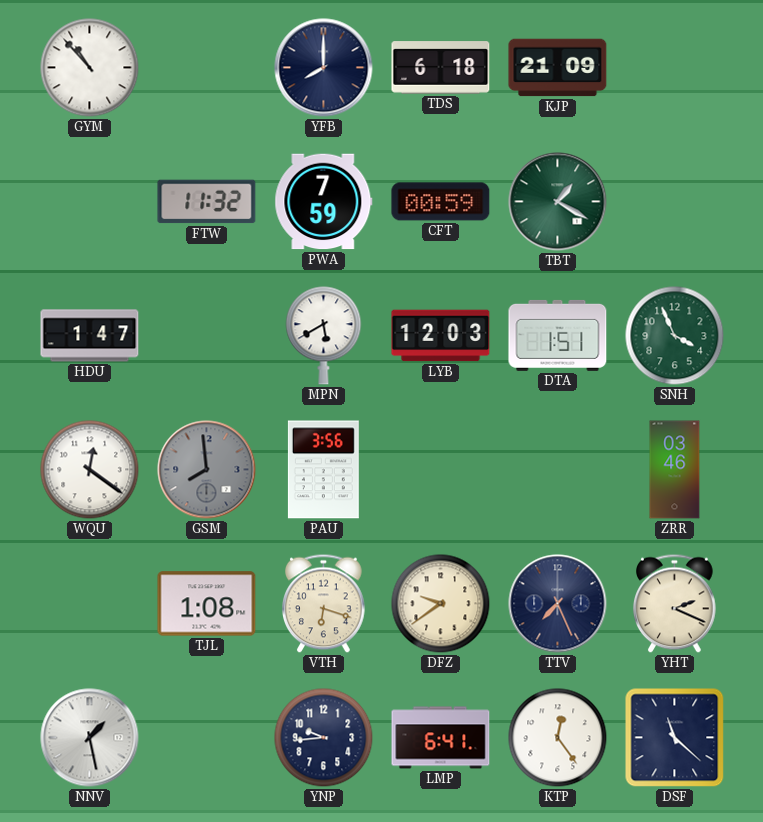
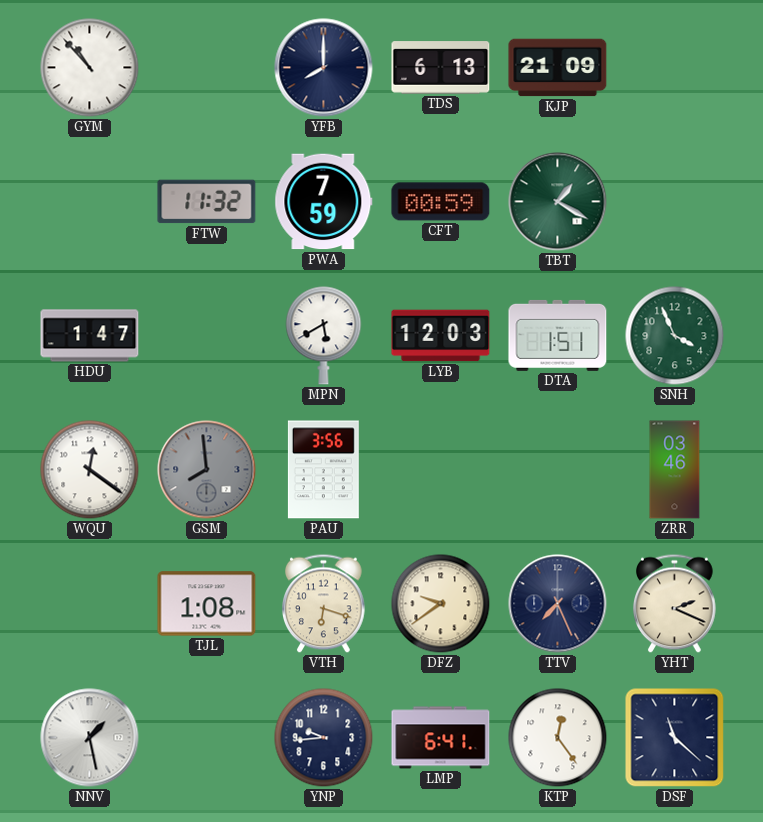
TDS: 6:18 -> 6:13
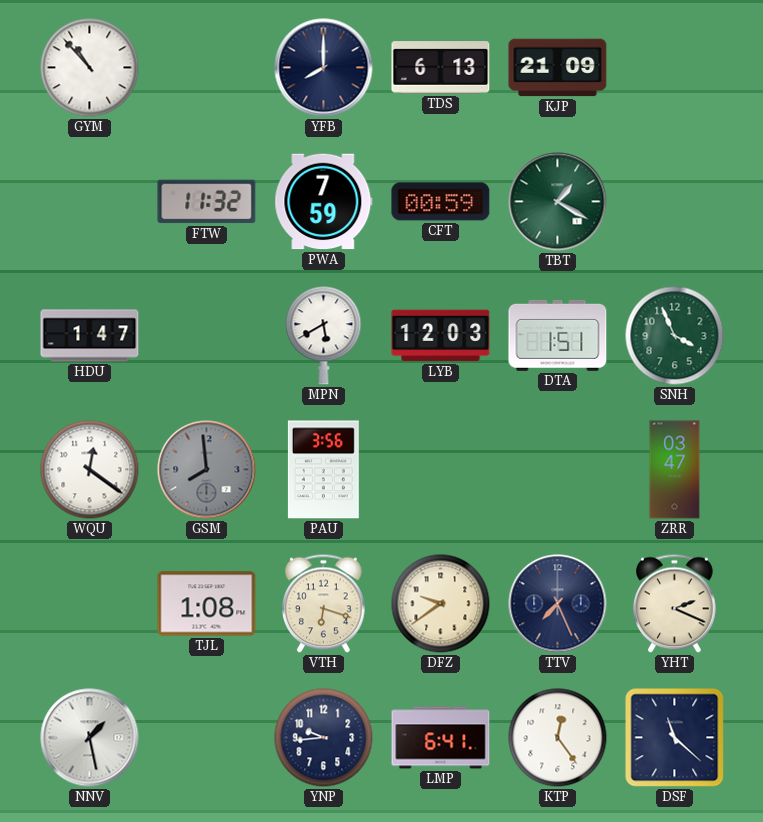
ZRR: 03:46 -> 03:47
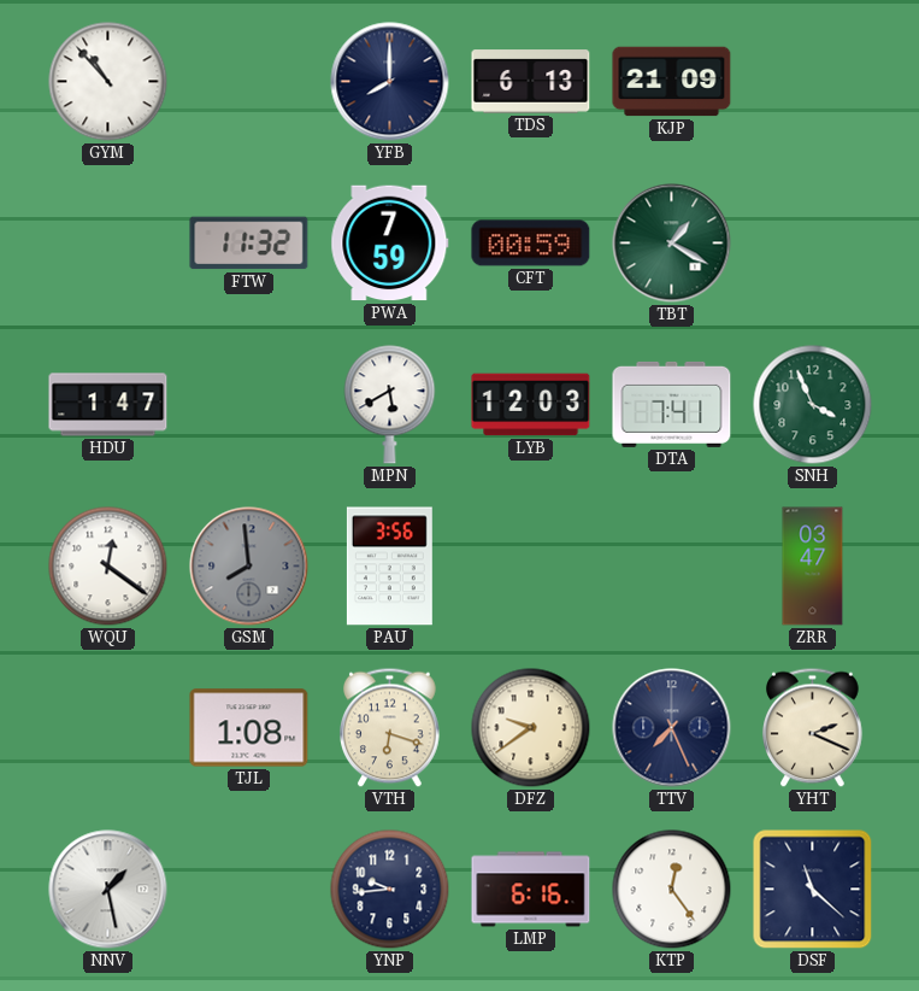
DTA: 1:51 -> 7:41
LMP: 6:41 -> 6:16
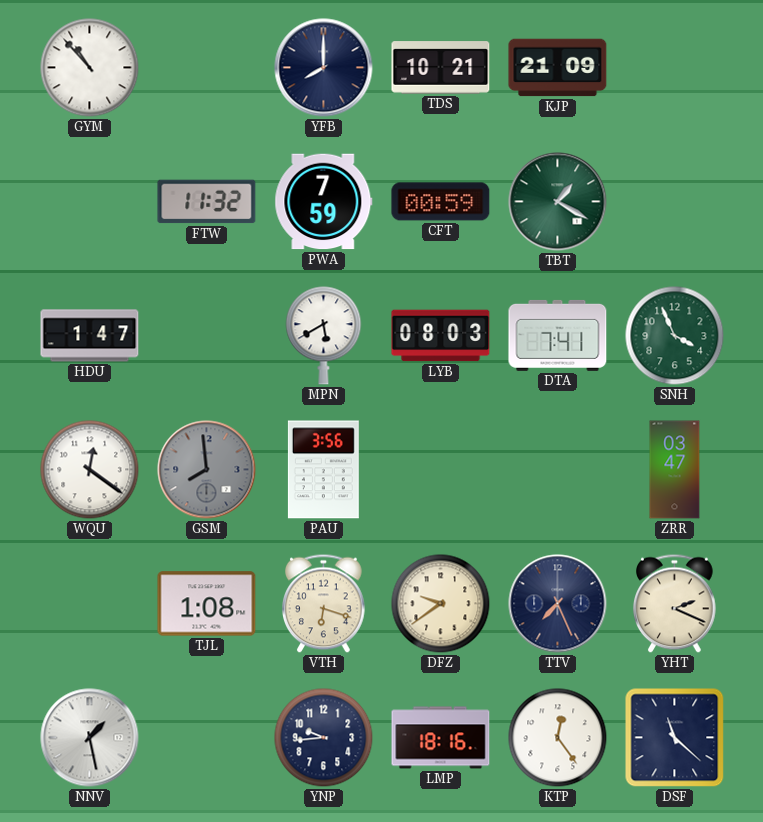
TDS: 6:13 -> 10:21
LYB: 12:03 -> 08:03
LMP: 6:16 -> 18:16
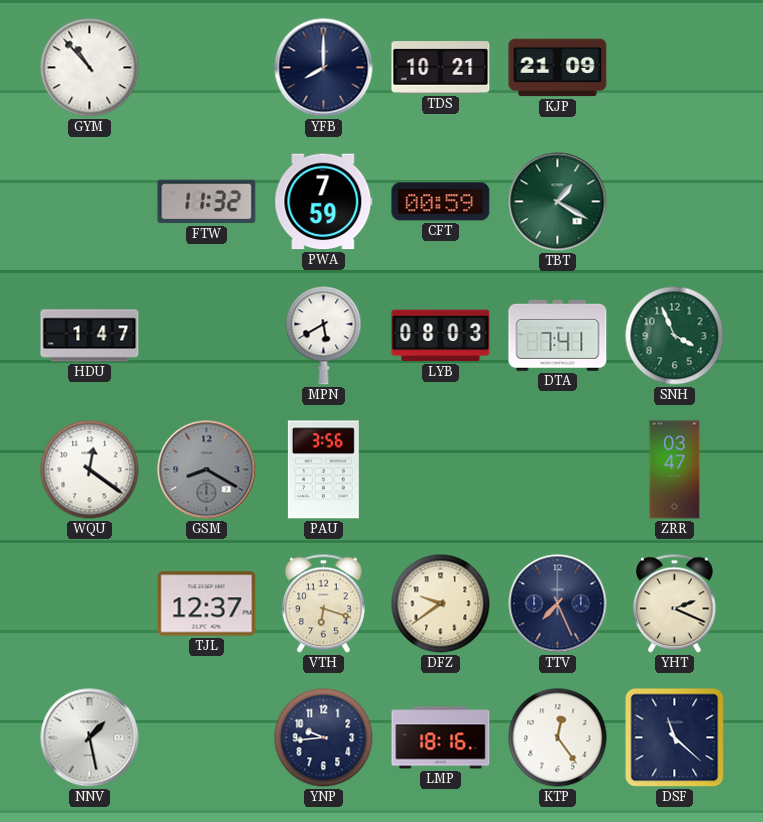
GSM: 7:59 -> 8:20
TJL: 1:08 -> 12:37
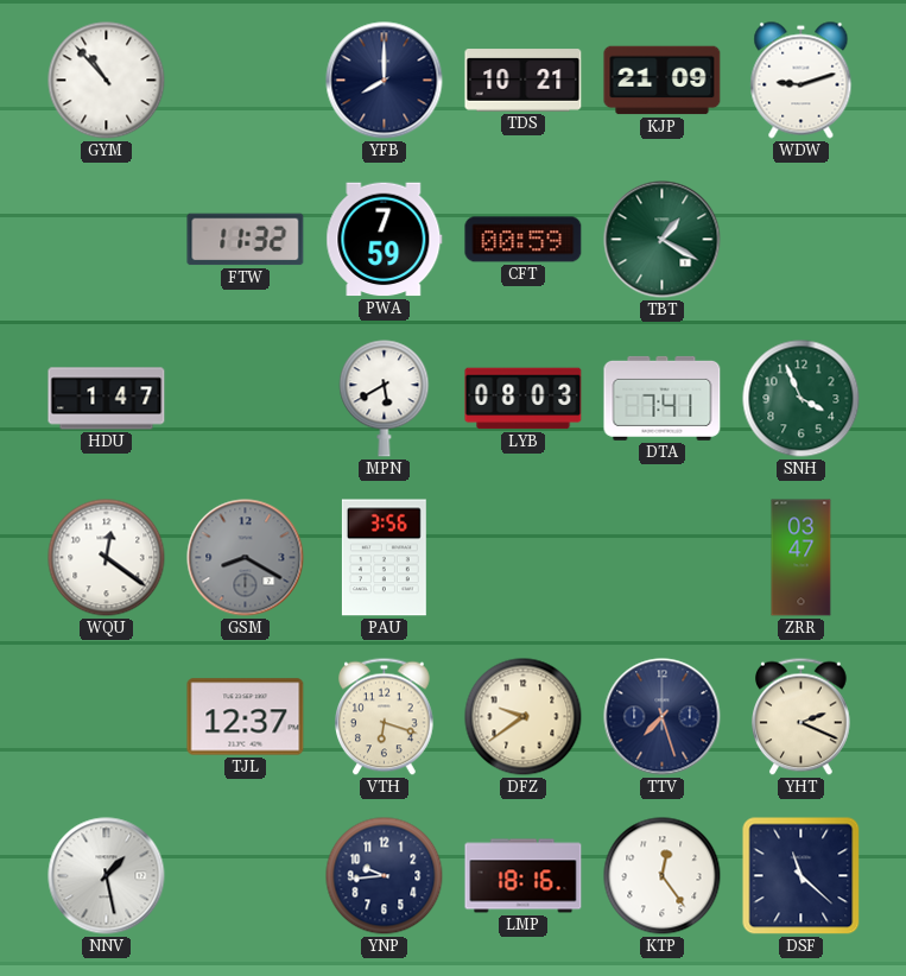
WDW: none -> 9:12
TTV: 7:26 -> 7:27
